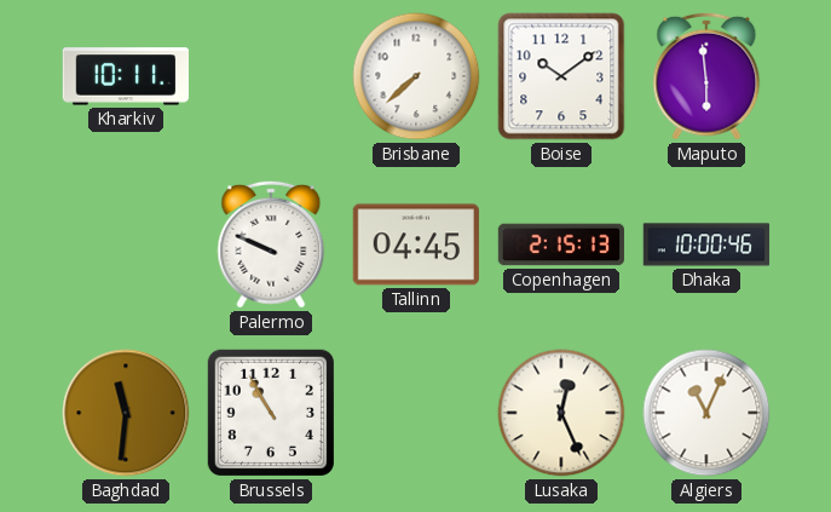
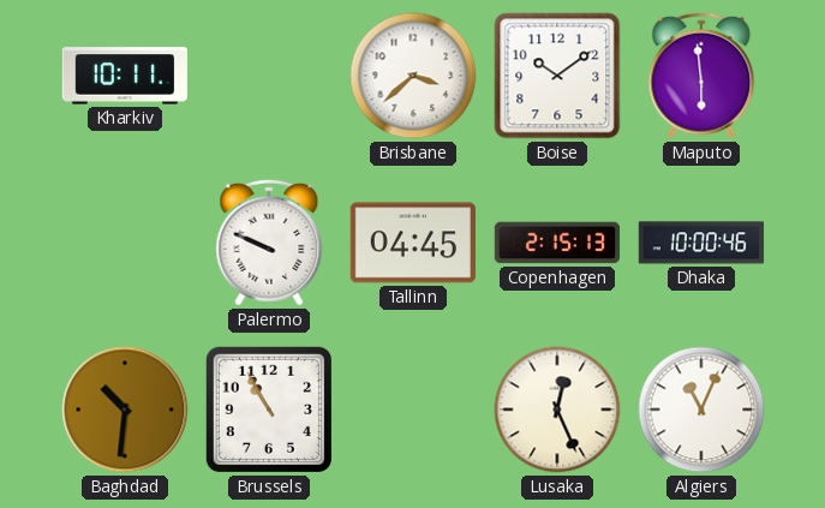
Brisbane: 7:38 -> 3:38
Baghdad: 11:31 -> 10:31
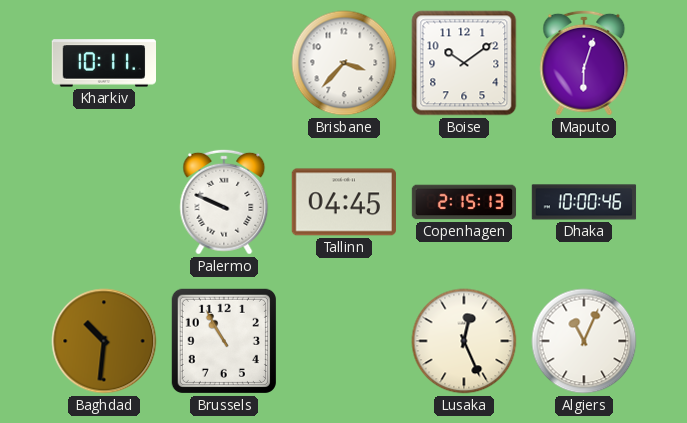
Brisbane: 3:38 -> 3:37
Maputo: 5:59 -> 6:03
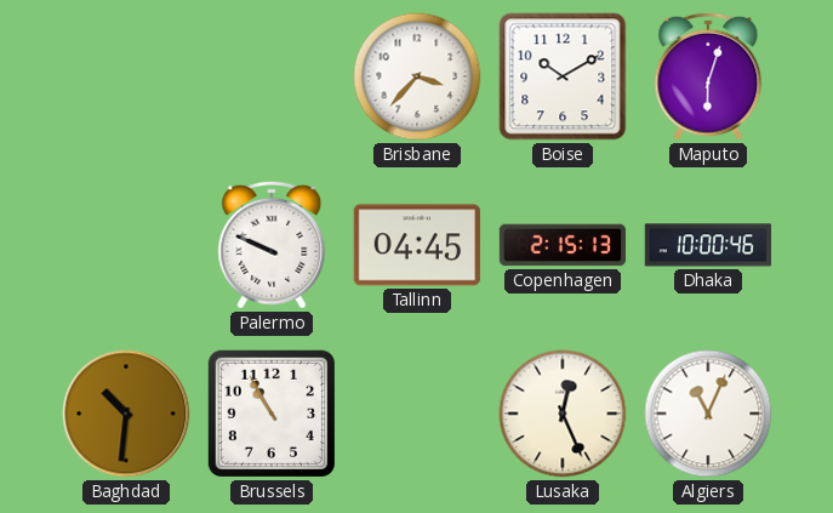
Kharkiv: 10:11 -> none
Boise: 10:09 -> 10:10
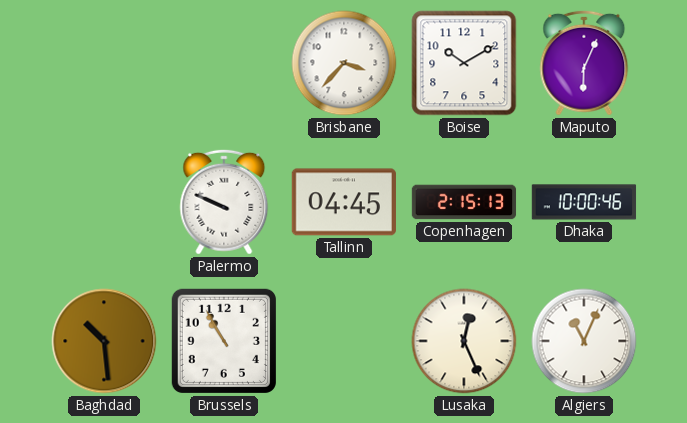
Maputo: 6:03 -> 6:04
Baghdad: 10:31 -> 10:29
